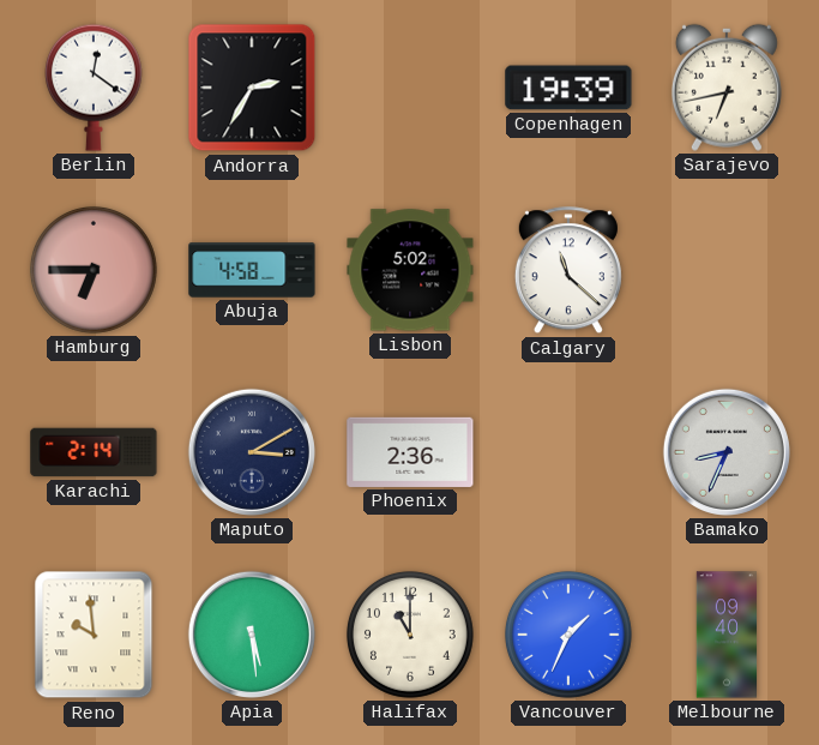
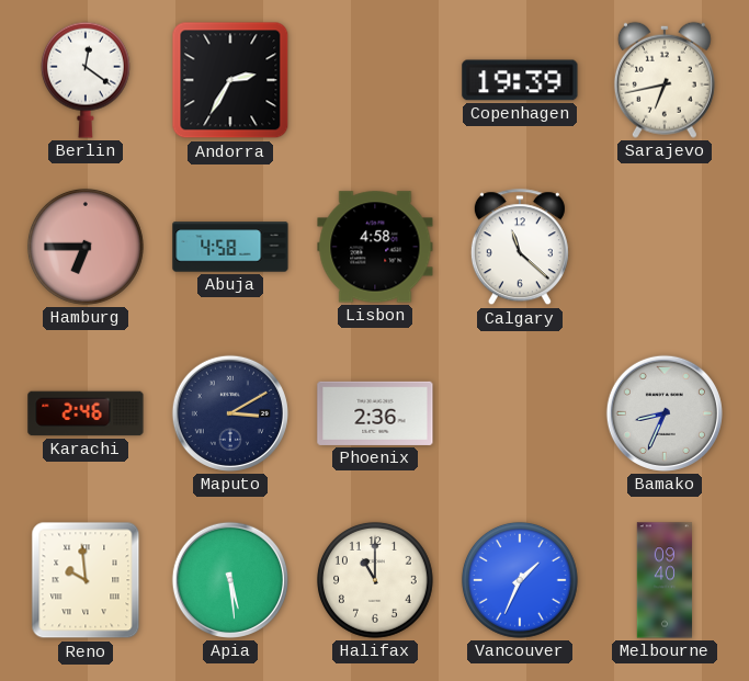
Lisbon: 5:02 -> 4:58
Karachi: 2:14 -> 2:46
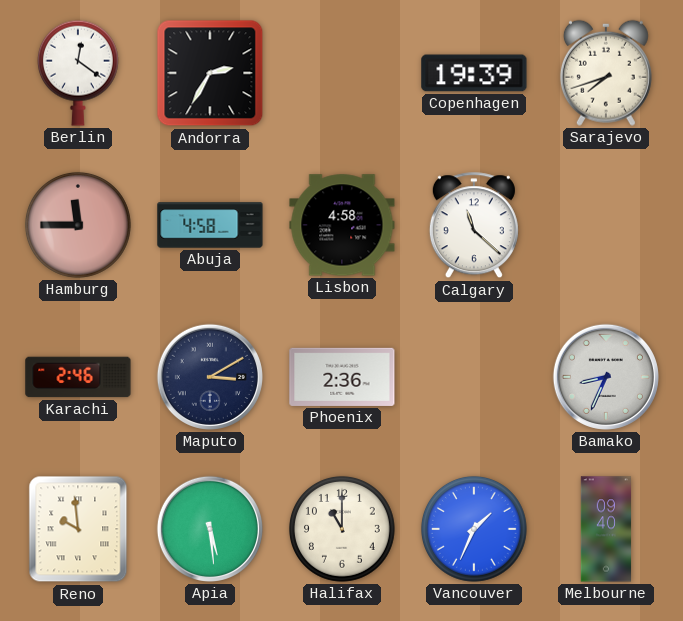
Sarajevo: 6:43 -> 7:42
Hamburg: 6:45 -> 11:45
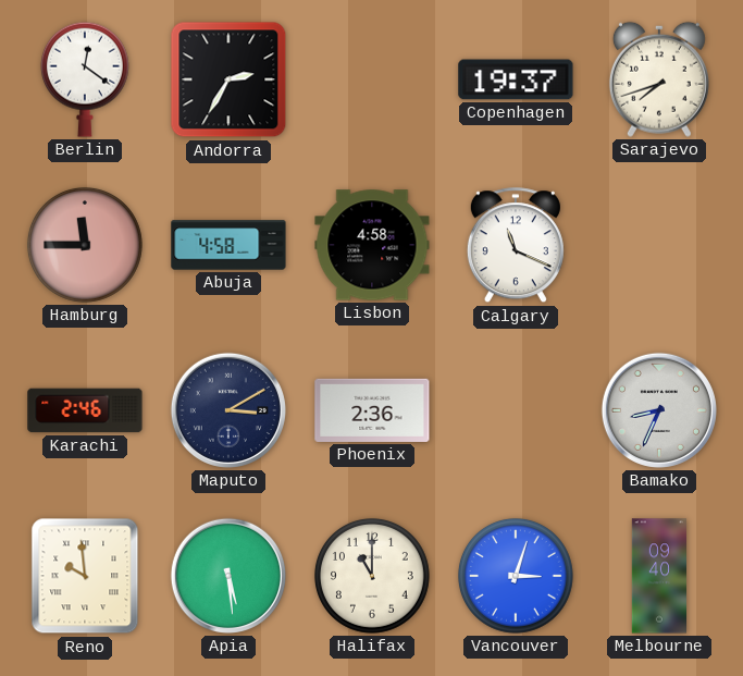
Copenhagen: 19:39 -> 19:37
Calgary: 11:22 -> 11:19
Vancouver: 1:34 -> 3:03
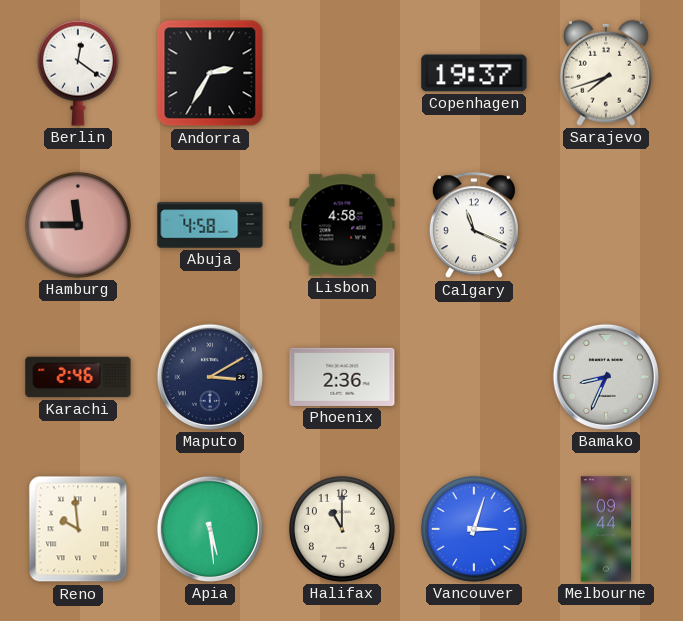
Melbourne: 09:40 -> 09:44
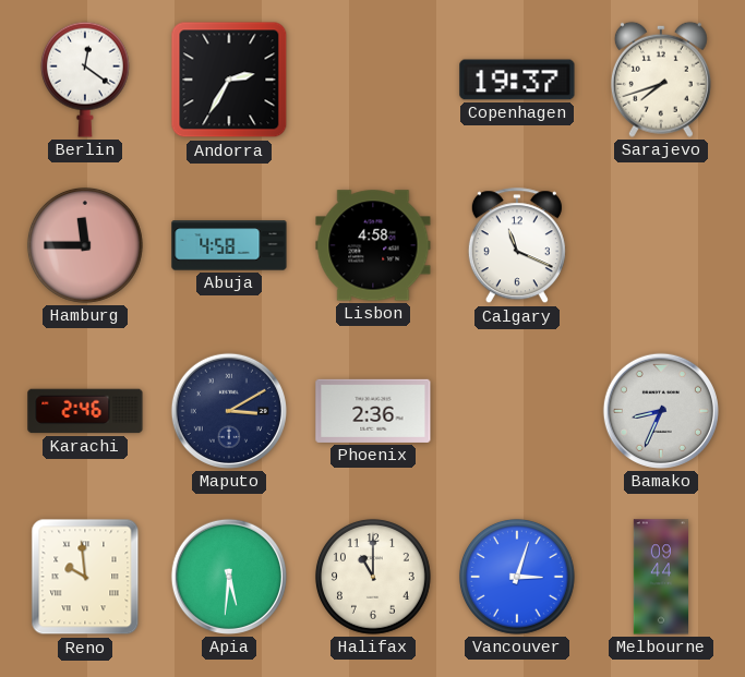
Apia: 5:29 -> 5:31
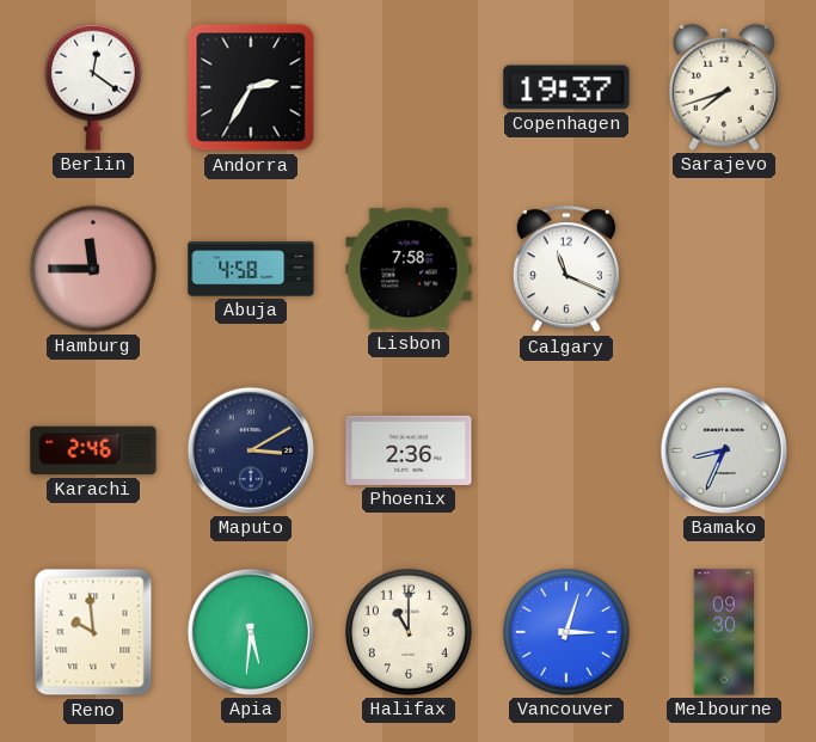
Lisbon: 4:58 -> 7:58
Melbourne: 09:44 -> 09:30
